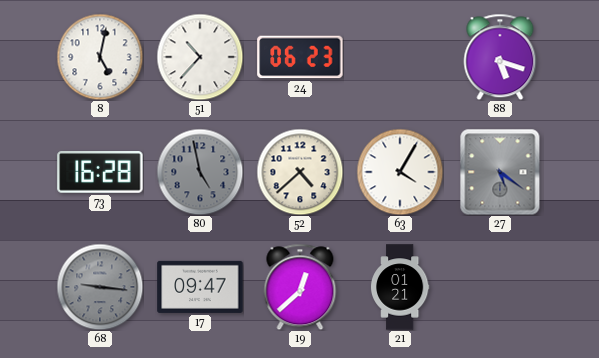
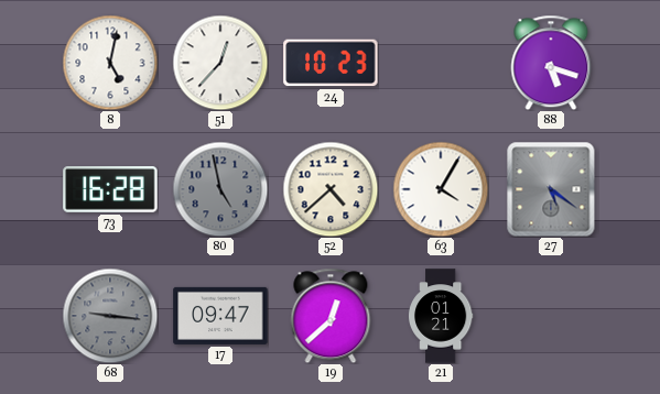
51: 10:37 -> 12:37
24: 06:23 -> 10:23
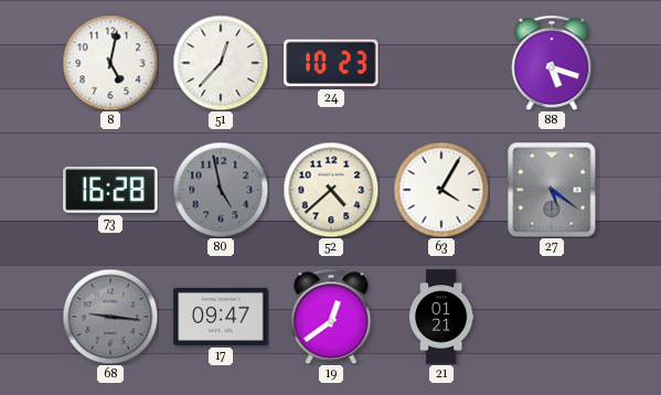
19: 12:38 -> 12:39
